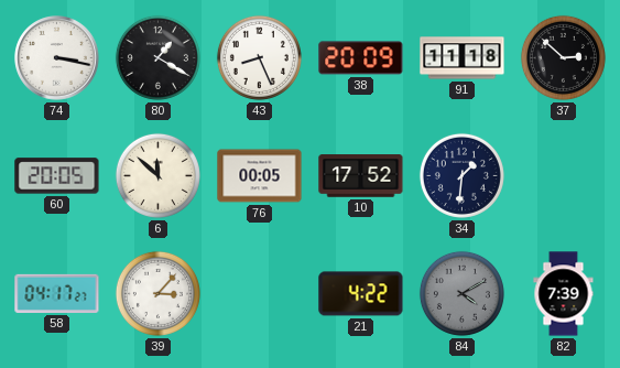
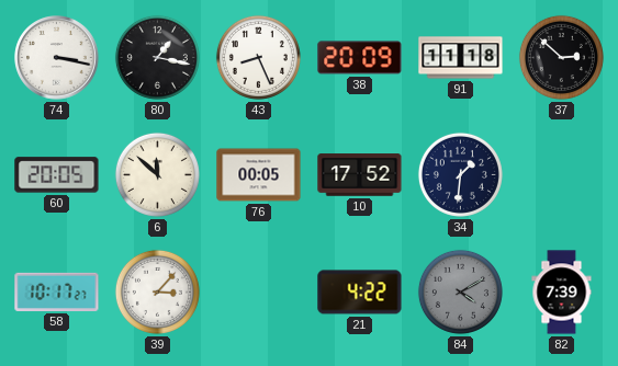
80: 1:20 -> 1:17
58: 04:17 -> 10:17
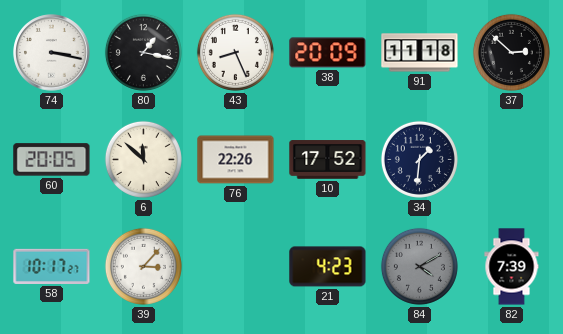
76: 00:05 -> 22:26
21: 4:22 -> 4:23
